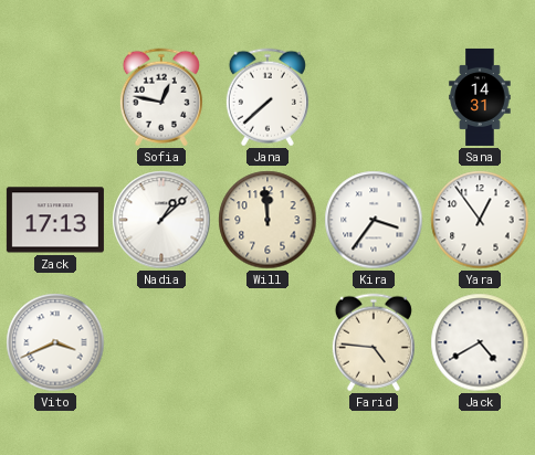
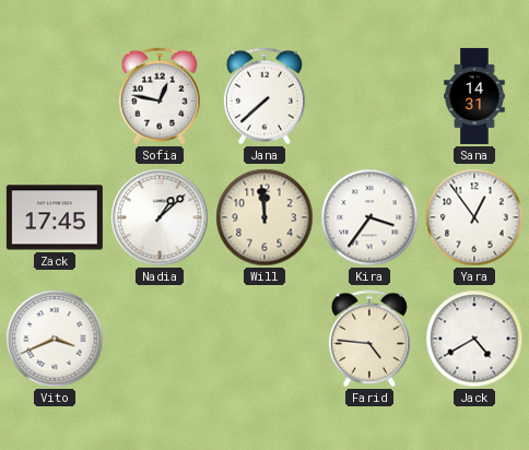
Zack: 17:13 -> 17:45
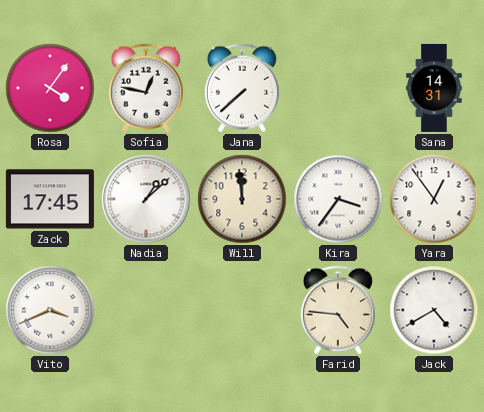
Rosa: none -> 4:06
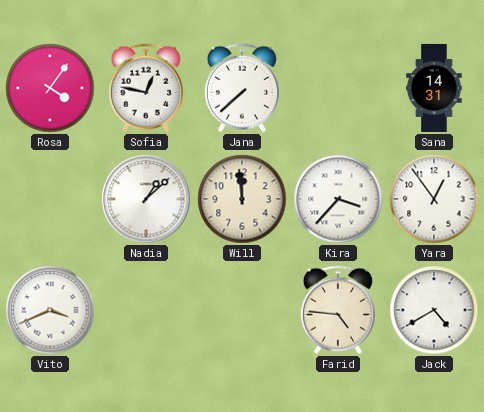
Zack: 17:45 -> none
Kira: 3:36 -> 3:37
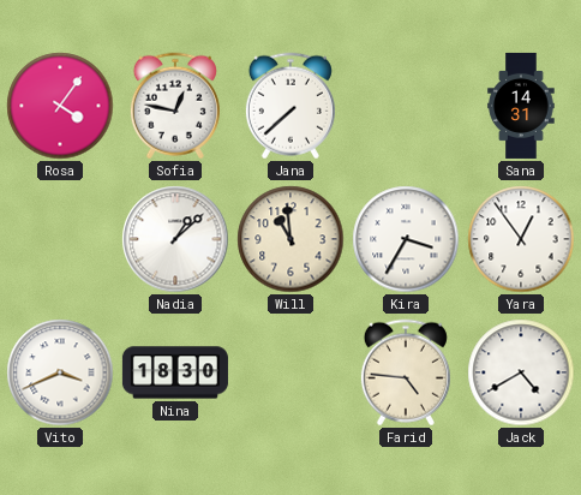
Will: 11:59 -> 10:59
Kira: 3:37 -> 3:35
Nina: none -> 18:30
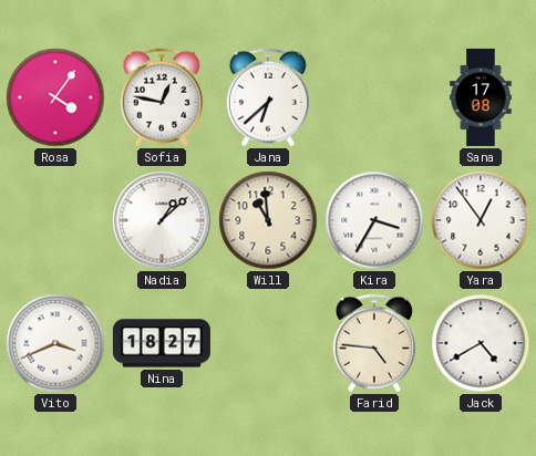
Jana: 7:38 -> 6:38
Sana: 14:31 -> 17:08
Nina: 18:30 -> 18:27
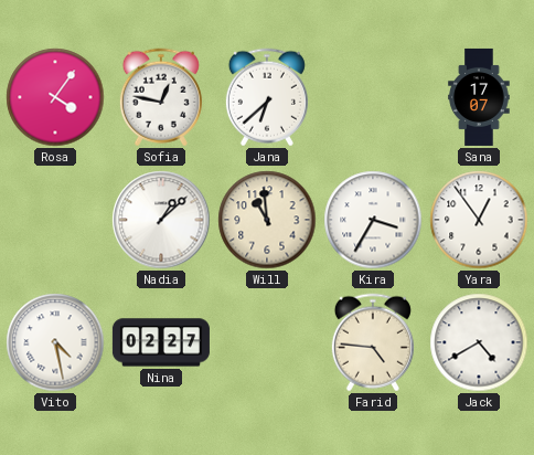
Sana: 17:08 -> 17:07
Vito: 3:41 -> 4:28
Nina: 18:27 -> 02:27
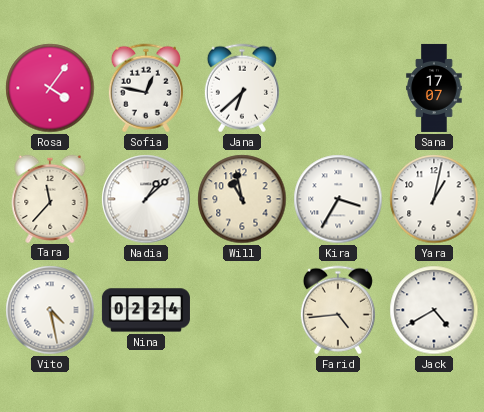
Tara: none -> 11:37
Will: 10:59 -> 10:58
Yara: 12:54 -> 1:02
Nina: 02:27 -> 02:24
Farid: 4:46 -> 4:44
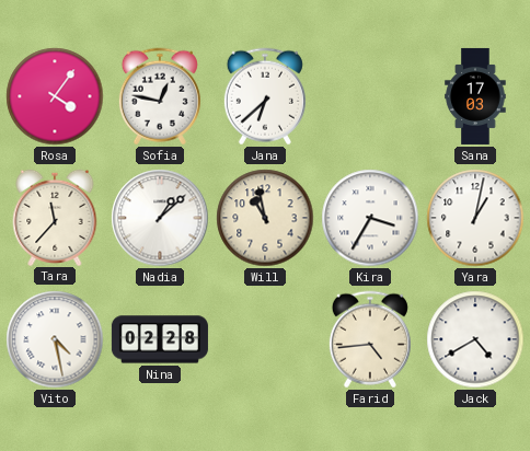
Sana: 17:07 -> 17:03
Nina: 02:24 -> 02:28
